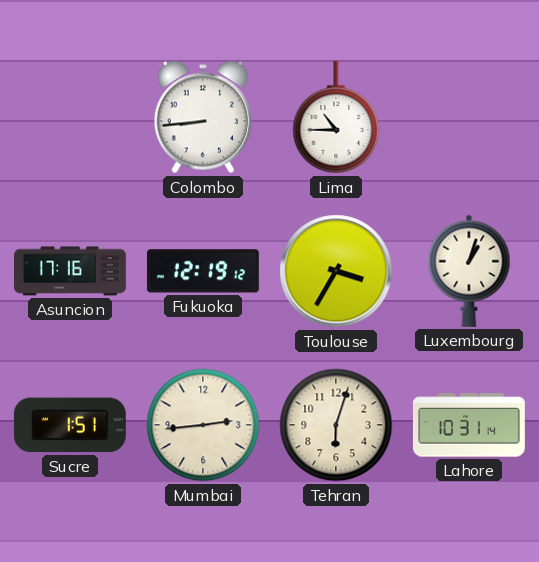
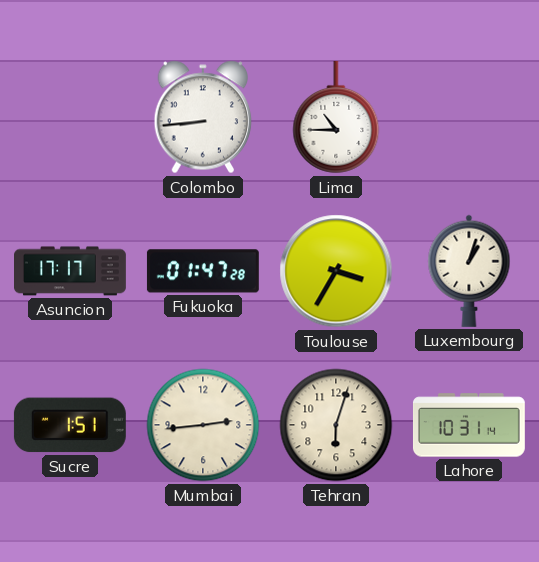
Asuncion: 17:16 -> 17:17
Fukuoka: 12:19 -> 01:47
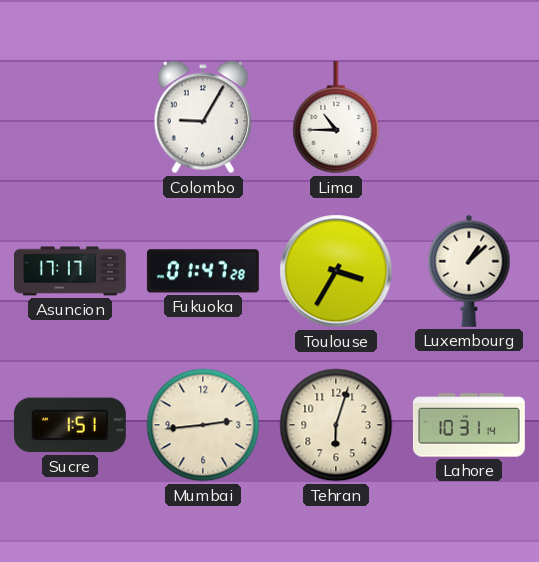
Colombo: 8:44 -> 9:05
Luxembourg: 1:03 -> 1:08
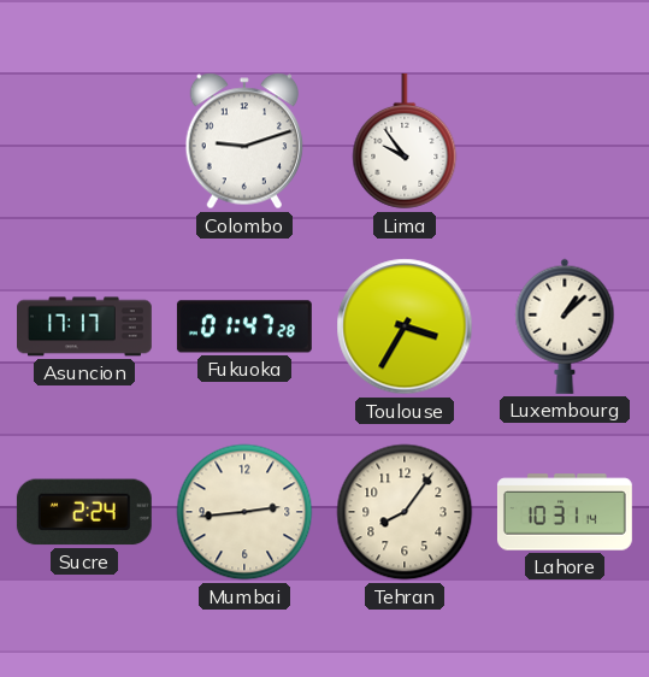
Colombo: 9:05 -> 9:12
Lima: 10:45 -> 9:54
Sucre: 1:51 -> 2:24
Tehran: 6:03 -> 8:06
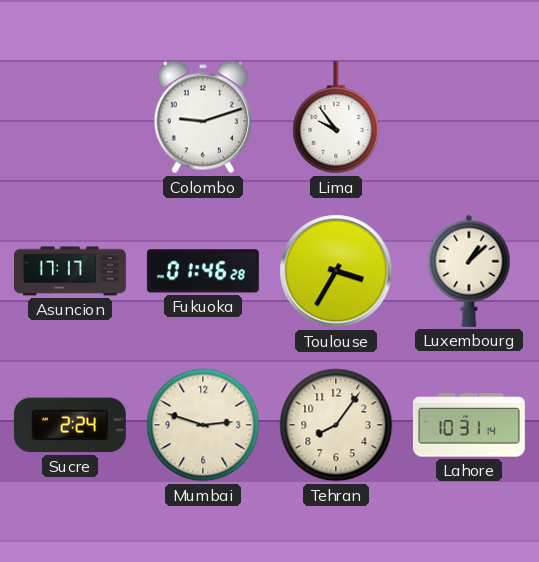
Fukuoka: 01:47 -> 01:46
Mumbai: 2:44 -> 2:48
